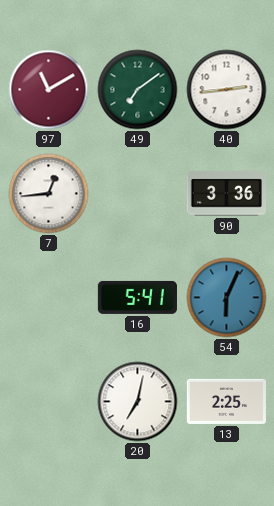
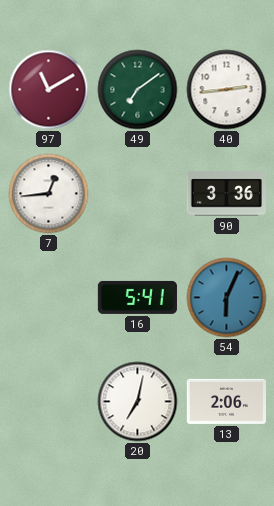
13: 2:25 -> 2:06
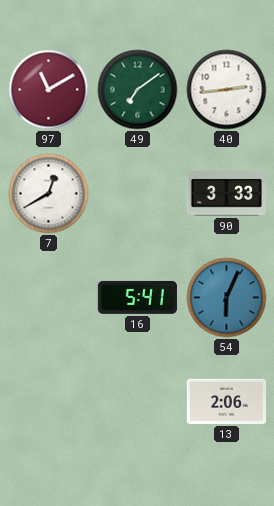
7: 12:44 -> 12:40
90: 3:36 -> 3:33
20: 7:02 -> none
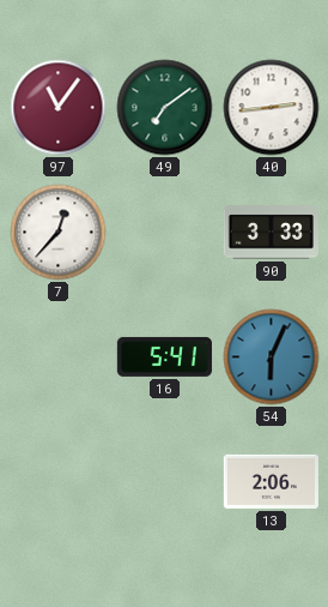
97: 11:10 -> 11:06
7: 12:40 -> 12:37
